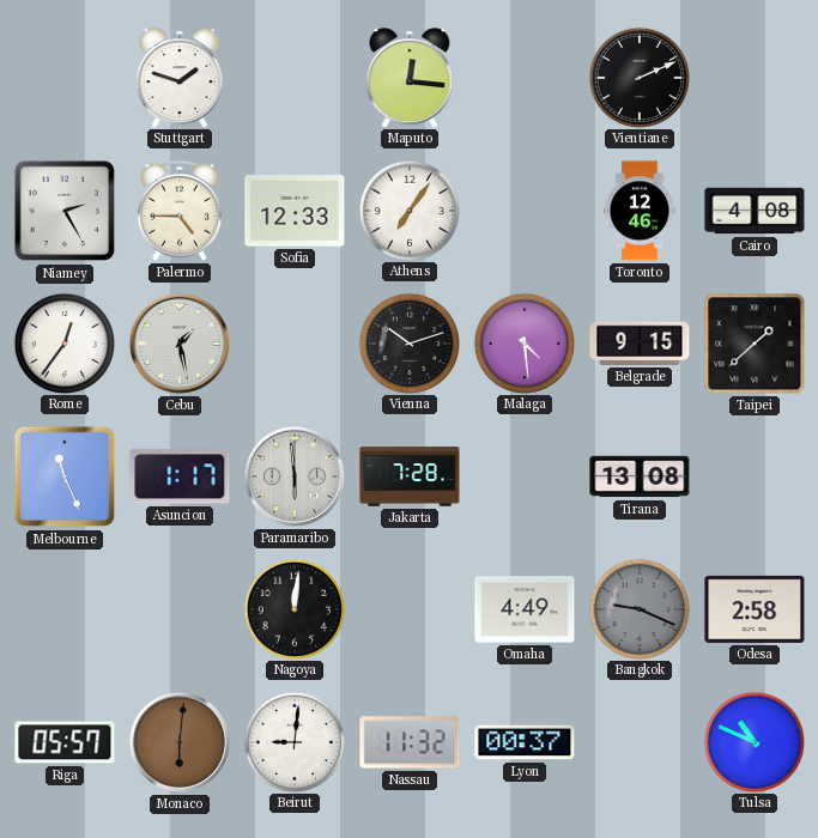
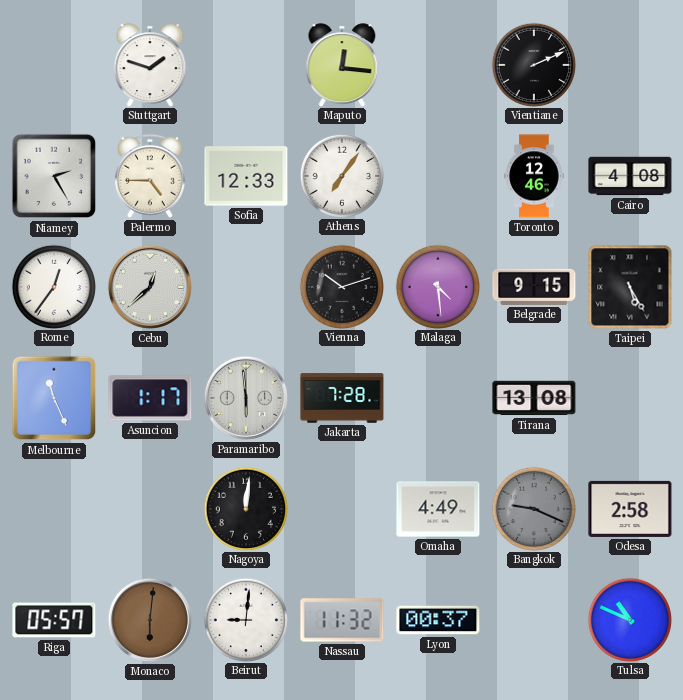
Cebu: 1:28 -> 12:38
Taipei: 1:38 -> 5:25
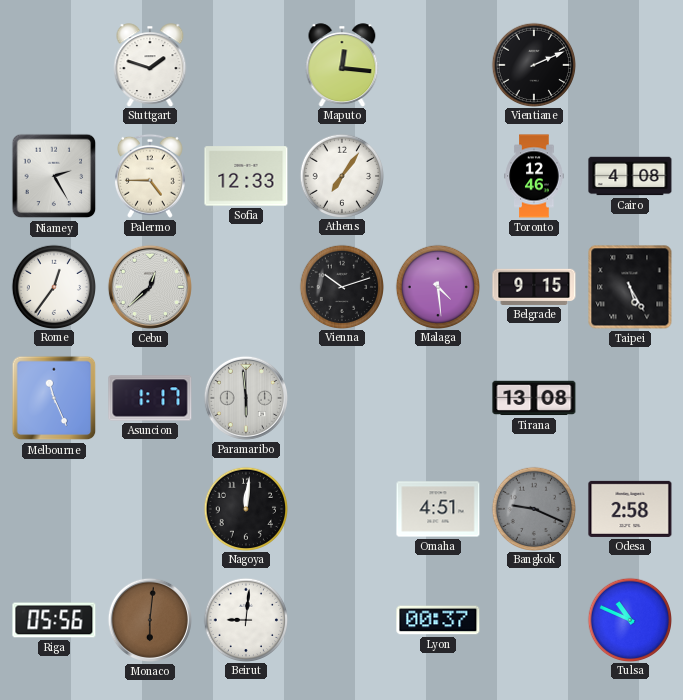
Jakarta: 7:28 -> none
Omaha: 4:49 -> 4:51
Riga: 05:57 -> 05:56
Nassau: 11:32 -> none
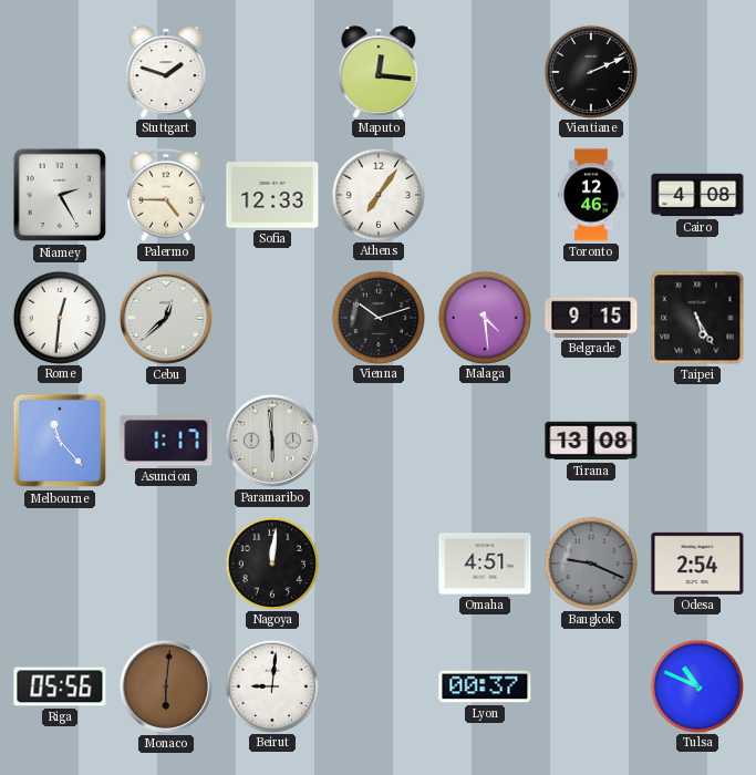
Rome: 12:36 -> 12:31
Melbourne: 11:26 -> 11:23
Odesa: 2:58 -> 2:54
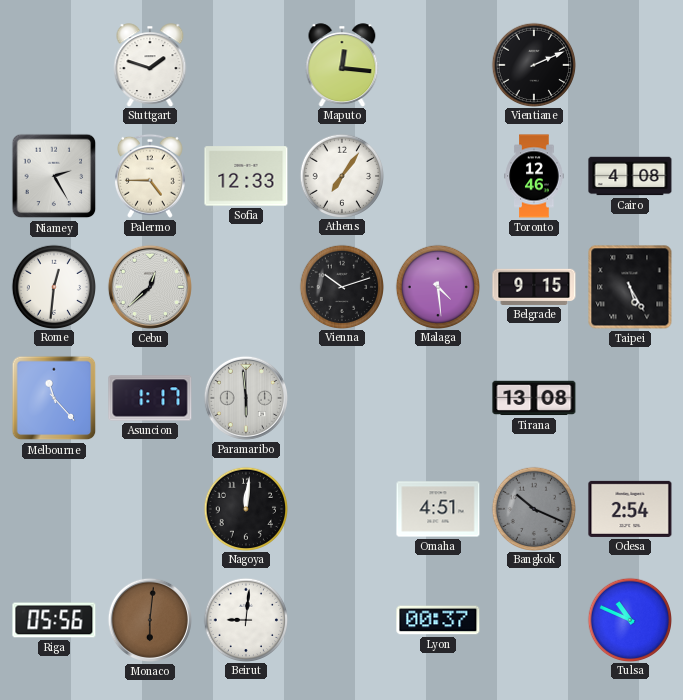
Bangkok: 9:19 -> 10:19
